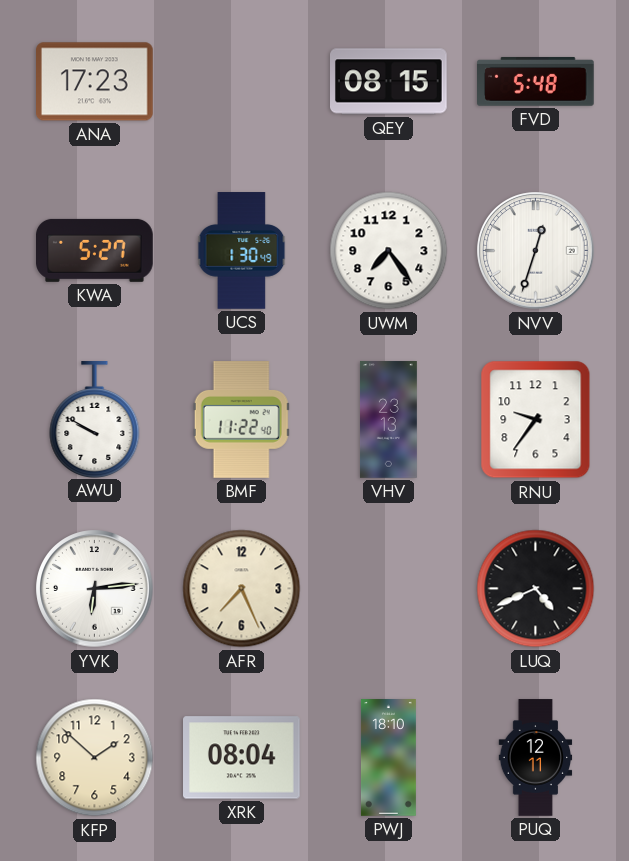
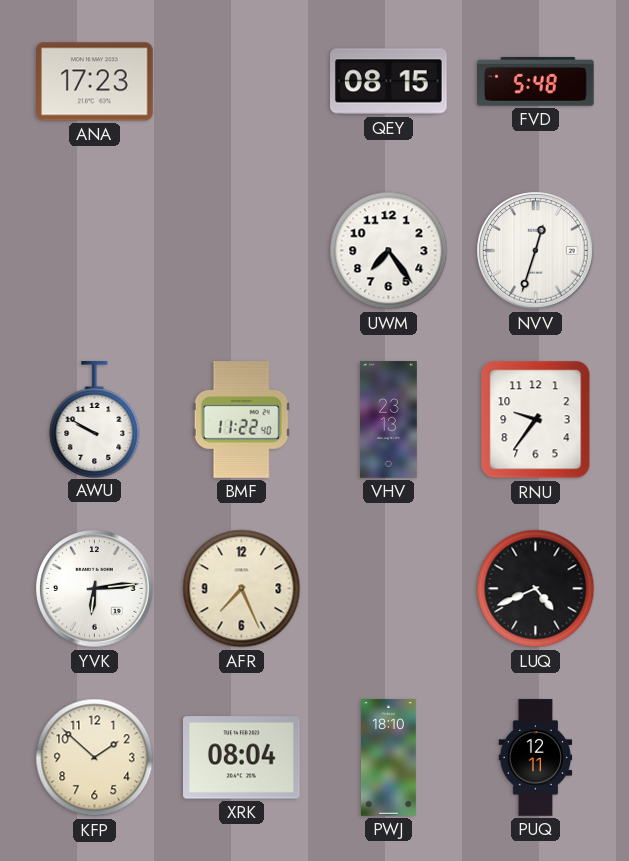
KWA: 5:27 -> none
UCS: 1:30 -> none
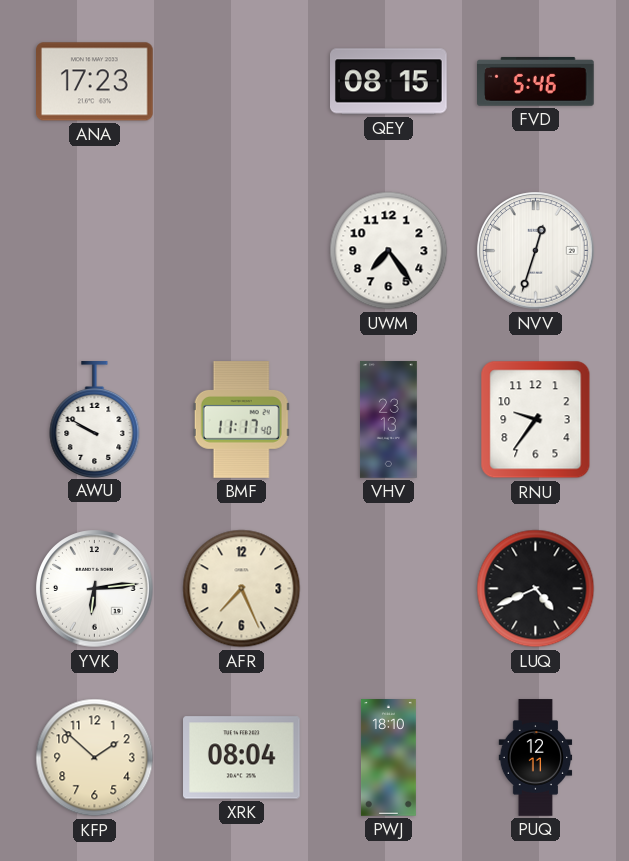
FVD: 5:48 -> 5:46
BMF: 11:22 -> 11:17
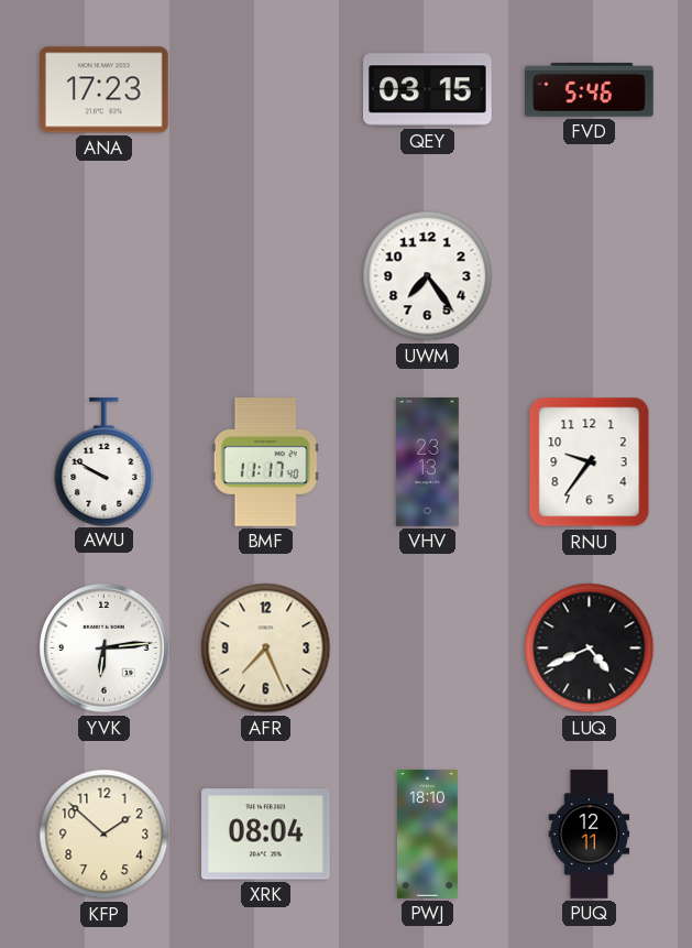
QEY: 08:15 -> 03:15
NVV: 12:33 -> none
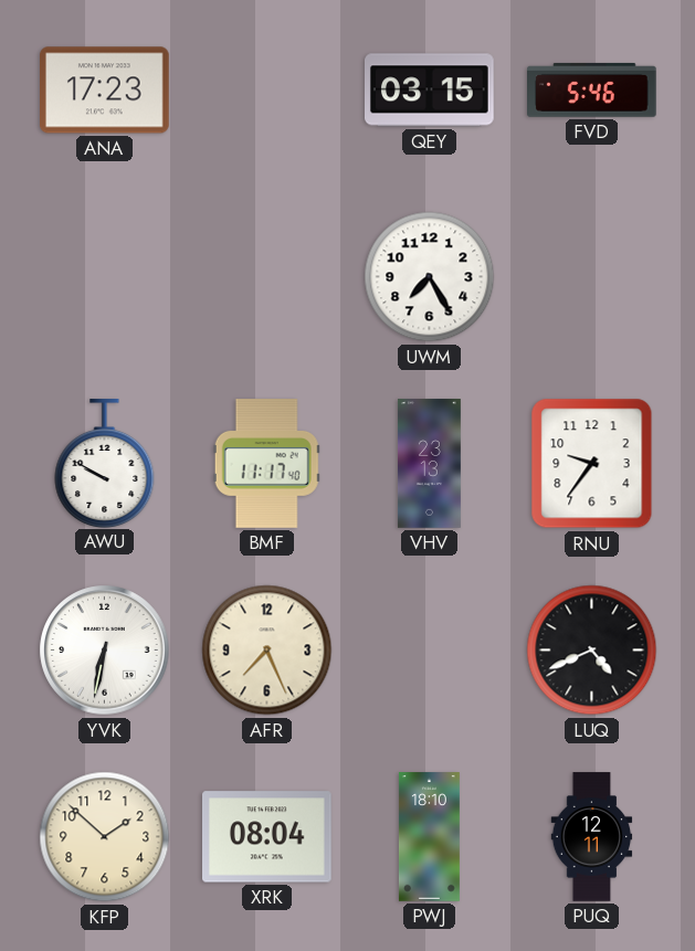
UWM: 7:24 -> 7:25
YVK: 6:14 -> 6:32
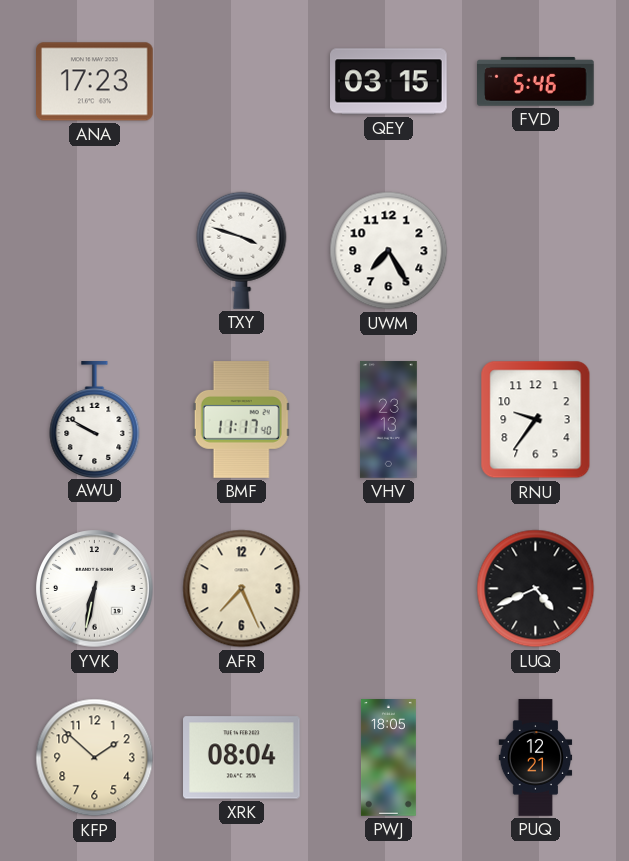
TXY: none -> 3:48
PWJ: 18:10 -> 18:05
PUQ: 12:11 -> 12:21
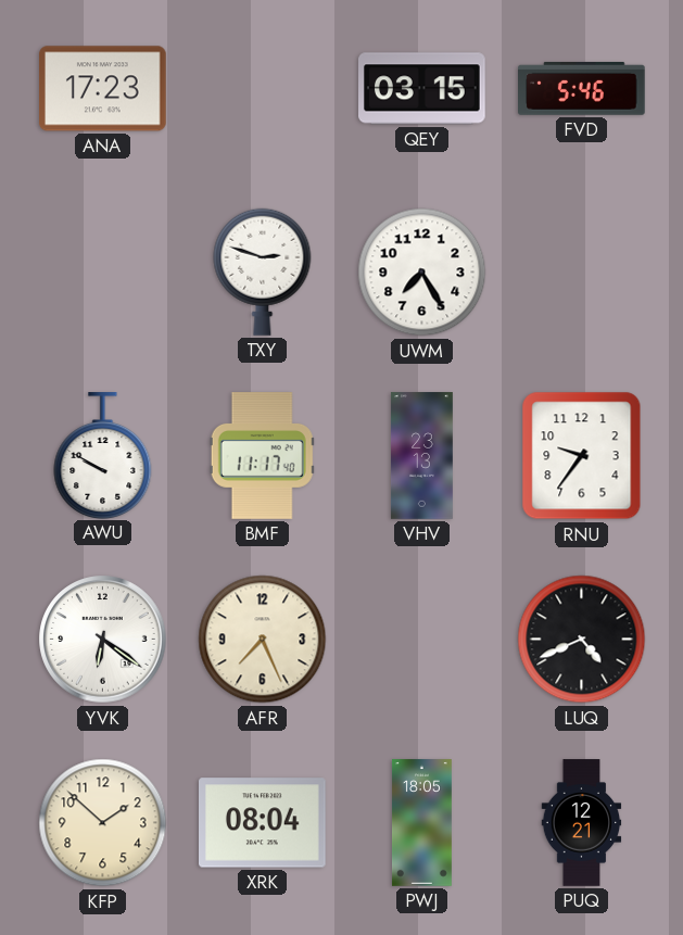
TXY: 3:48 -> 2:48
YVK: 6:32 -> 6:21
